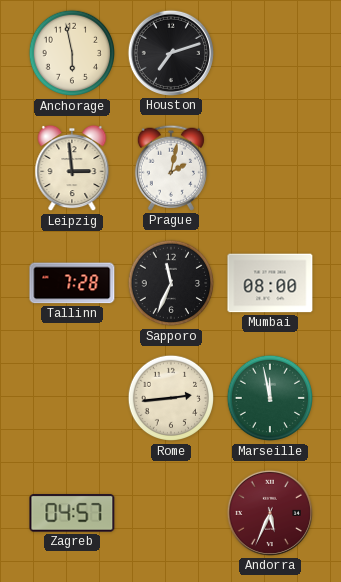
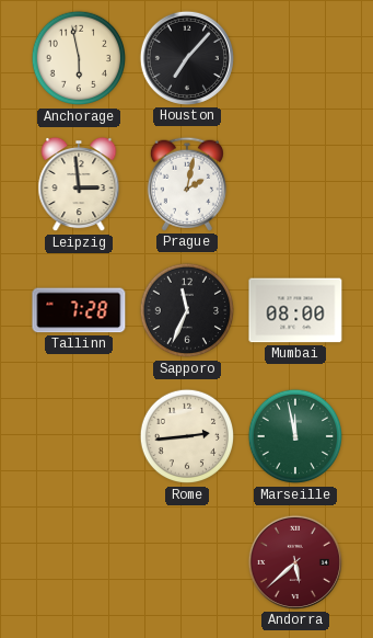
Houston: 7:12 -> 7:07
Zagreb: 04:57 -> none
Andorra: 5:34 -> 5:38
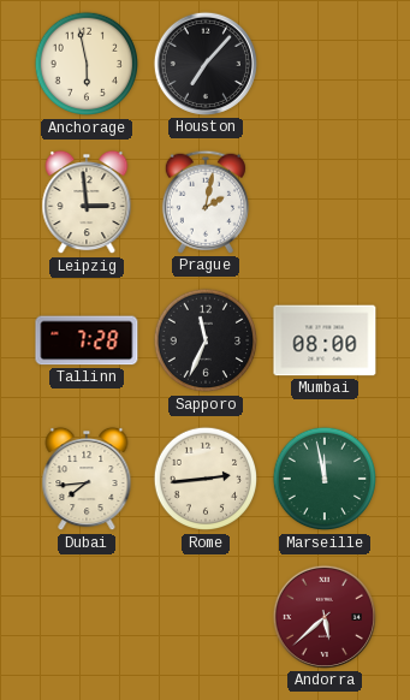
Dubai: none -> 7:44
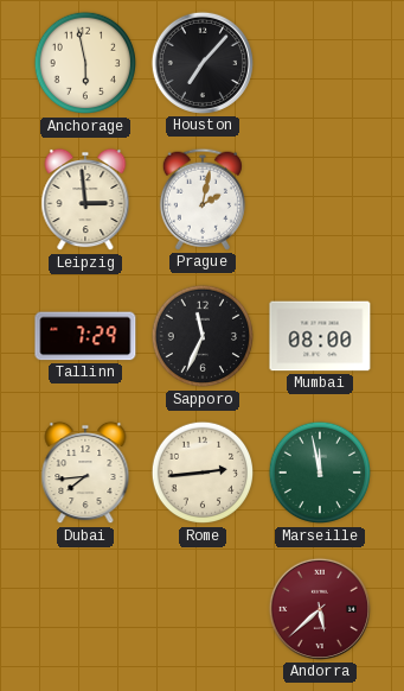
Tallinn: 7:28 -> 7:29
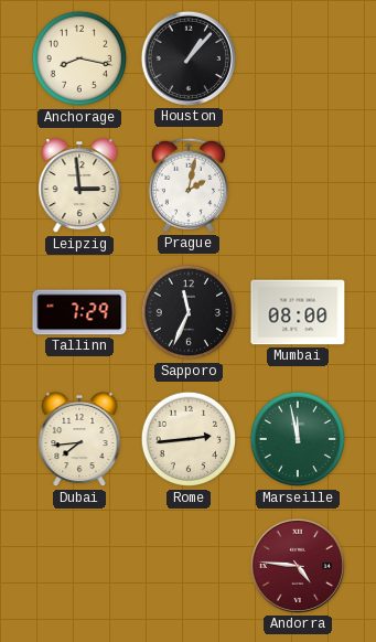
Anchorage: 5:58 -> 8:17
Houston: 7:07 -> 1:07
Andorra: 5:38 -> 4:46
